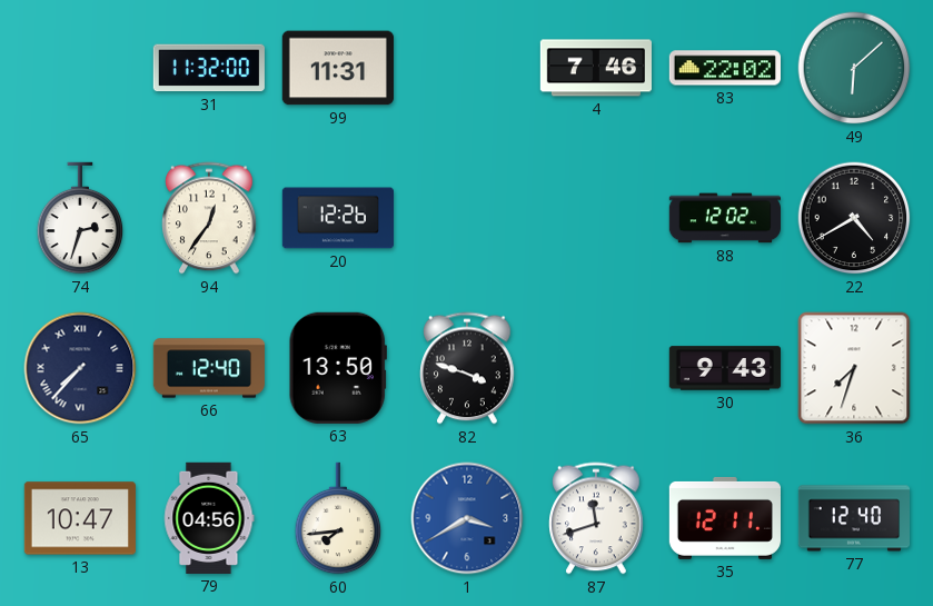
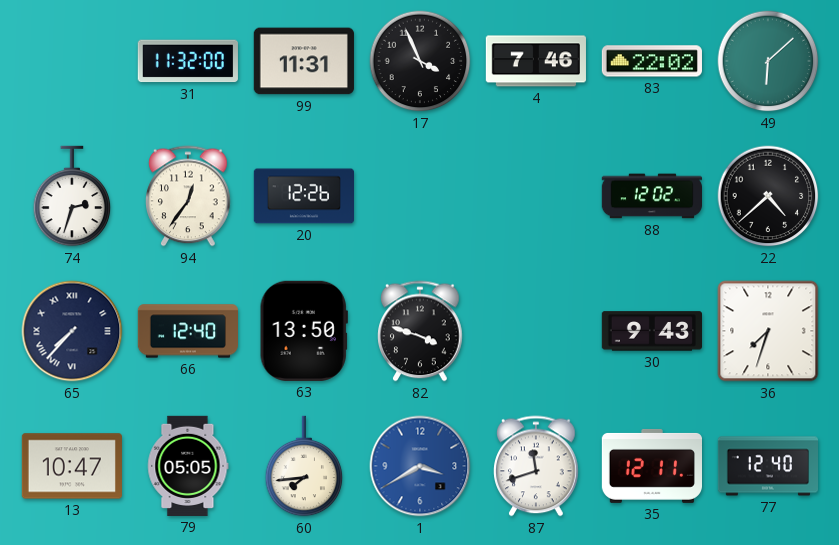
17: none -> 3:56
22: 4:40 -> 4:38
79: 04:56 -> 05:05
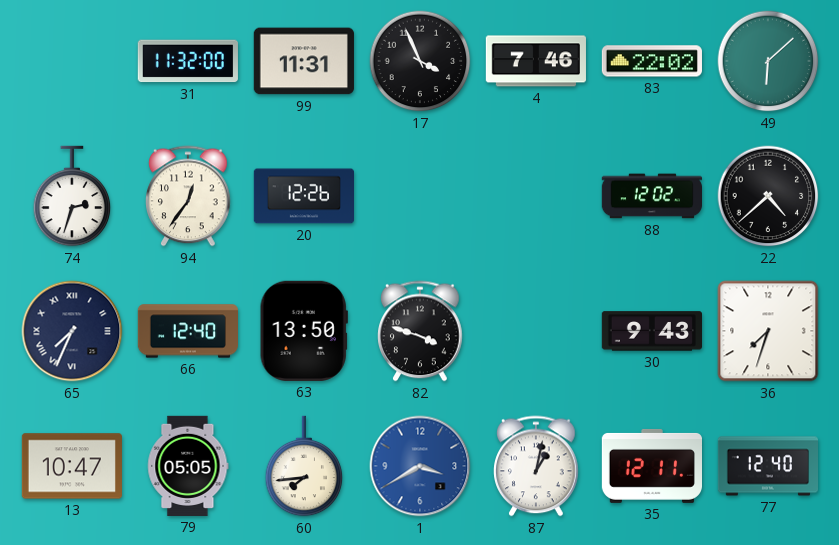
65: 7:37 -> 7:34
87: 11:42 -> 1:02
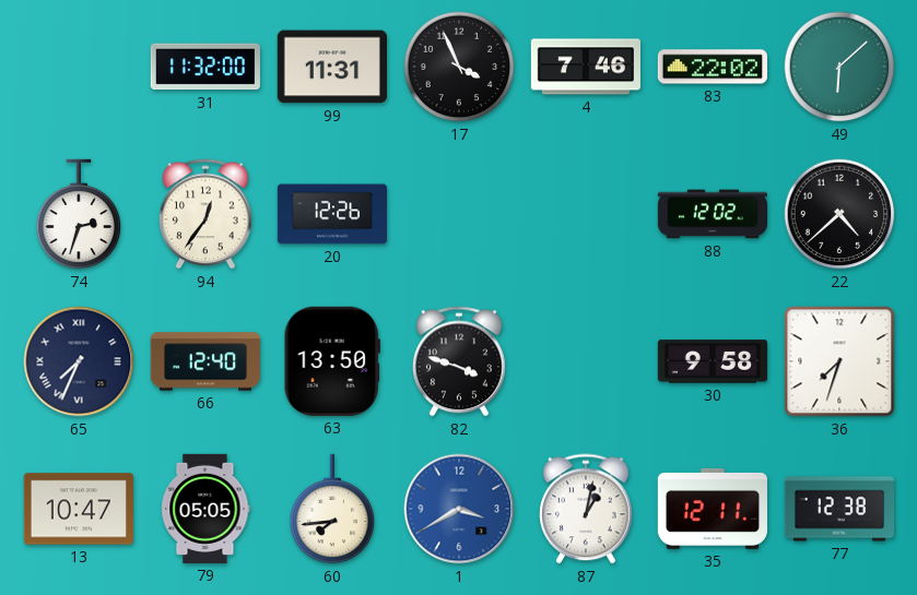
30: 9:43 -> 9:58
77: 12:40 -> 12:38
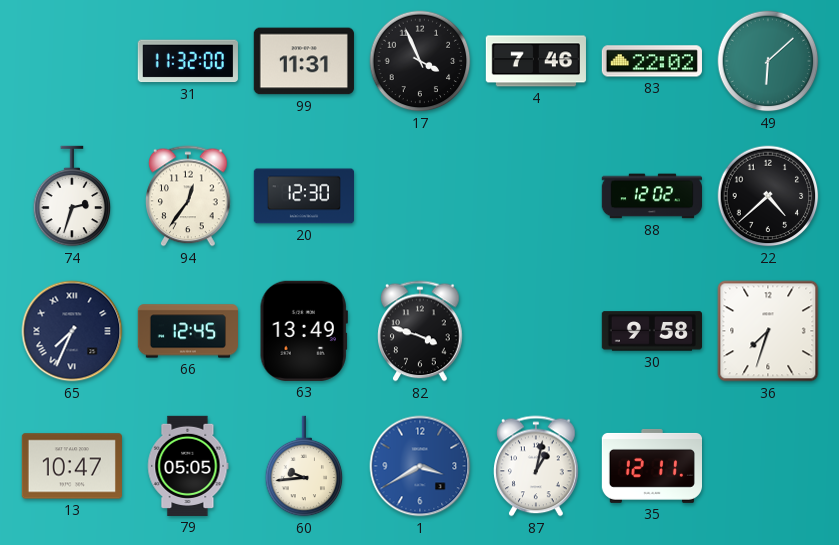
20: 12:26 -> 12:30
66: 12:40 -> 12:45
63: 13:50 -> 13:49
60: 7:44 -> 9:44
77: 12:38 -> none
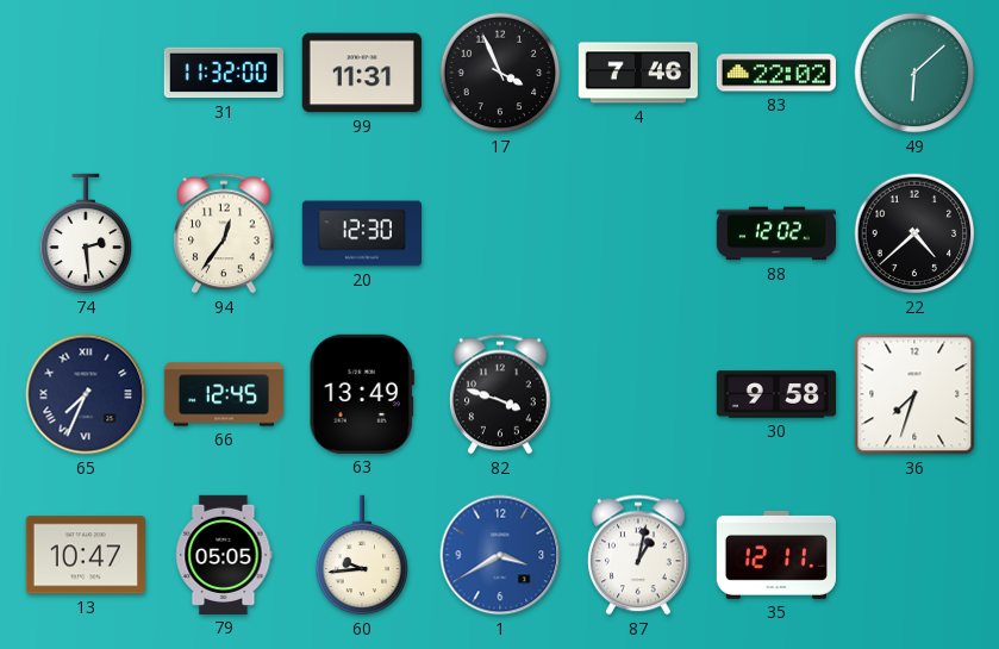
74: 2:33 -> 2:29
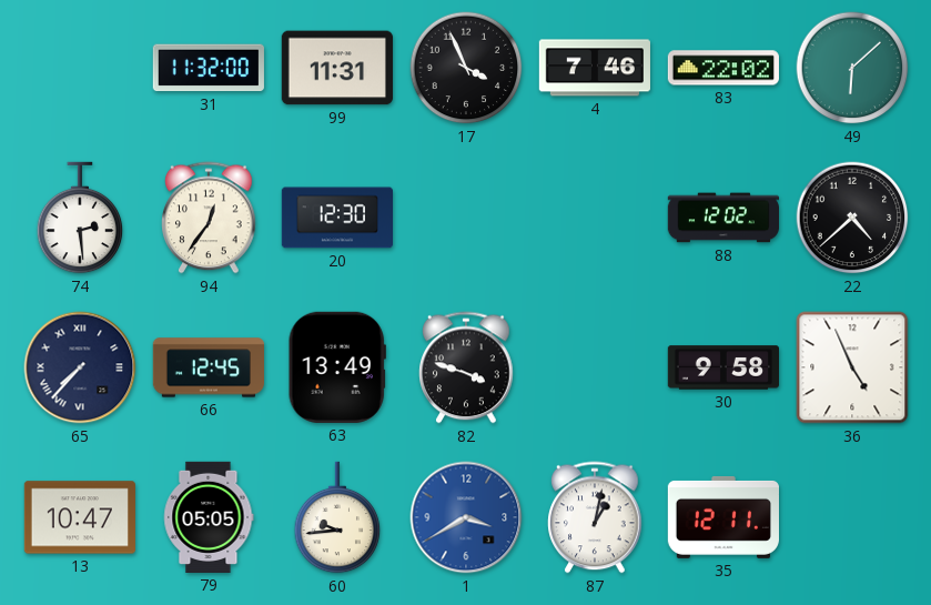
65: 7:34 -> 7:37
36: 7:33 -> 4:56
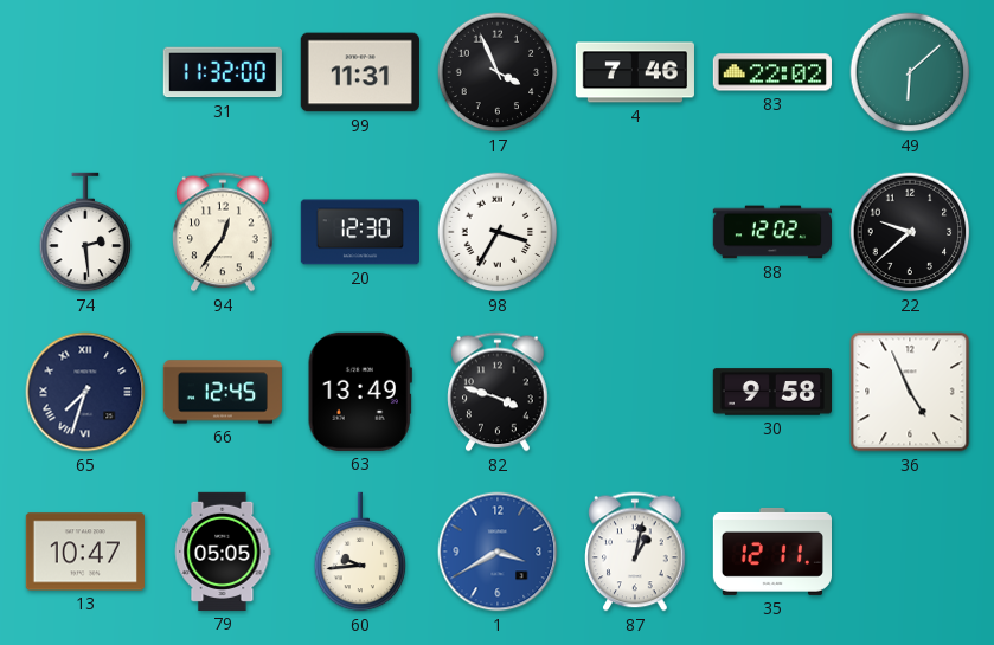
98: none -> 3:35
22: 4:38 -> 9:38
65: 7:37 -> 7:33
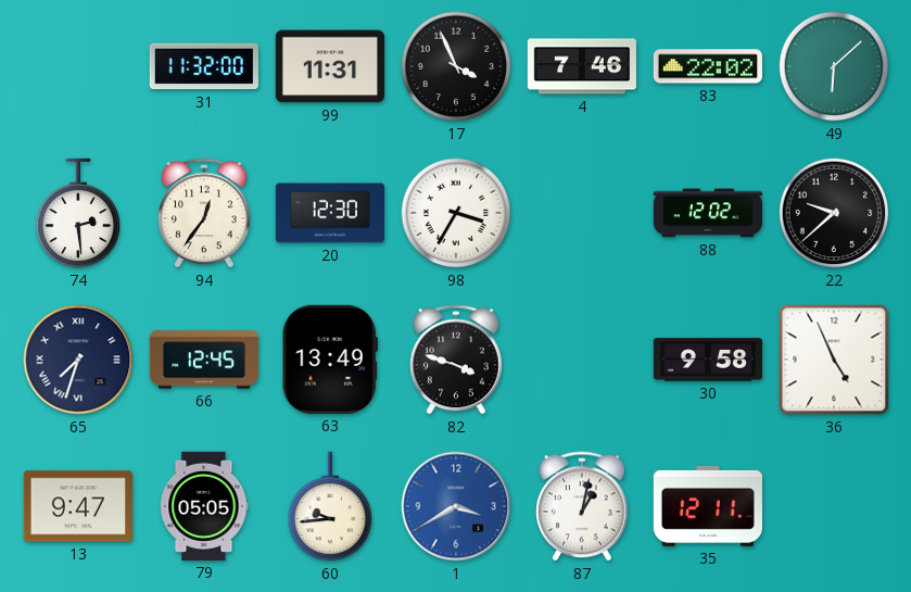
13: 10:47 -> 9:47
